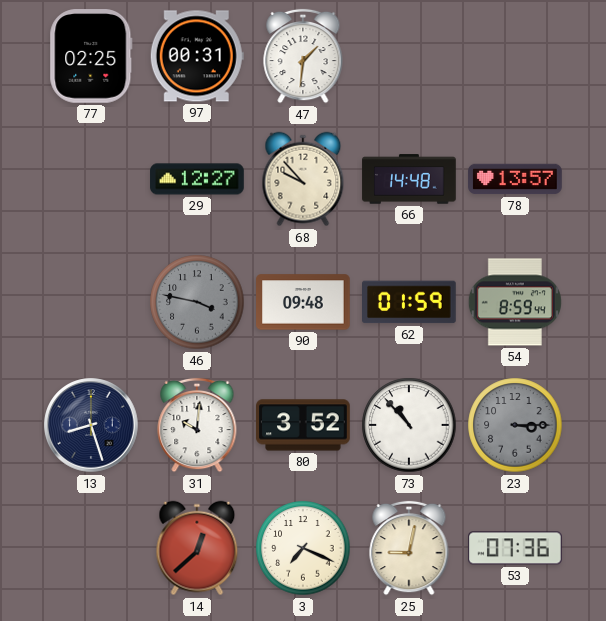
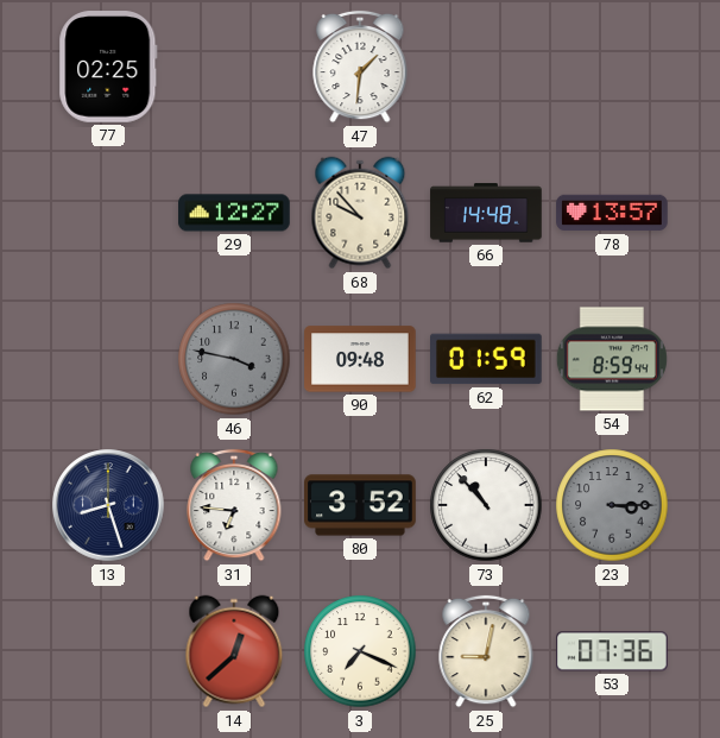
97: 00:31 -> none
31: 10:01 -> 6:46
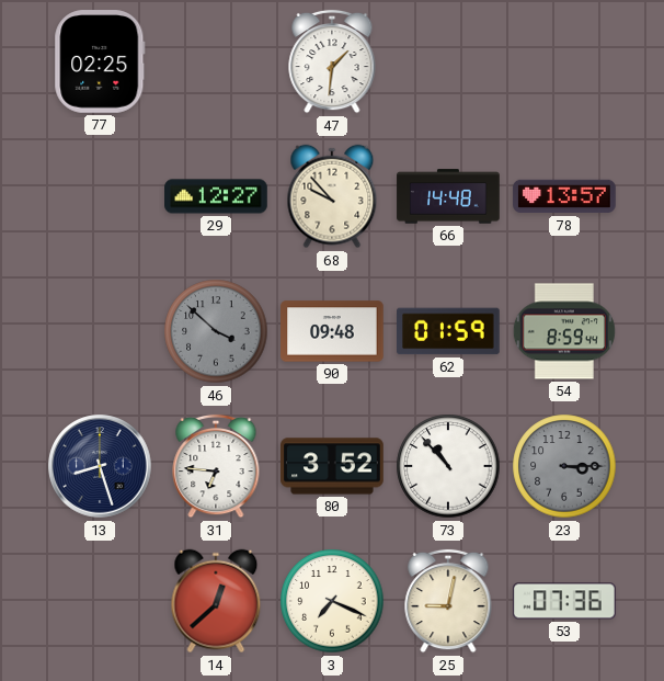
46: 3:47 -> 3:52
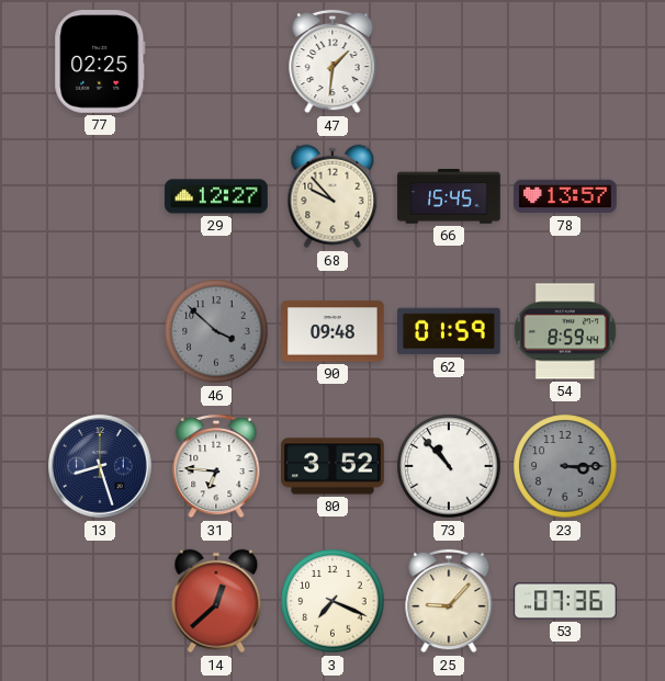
66: 14:48 -> 15:45
25: 9:02 -> 9:07
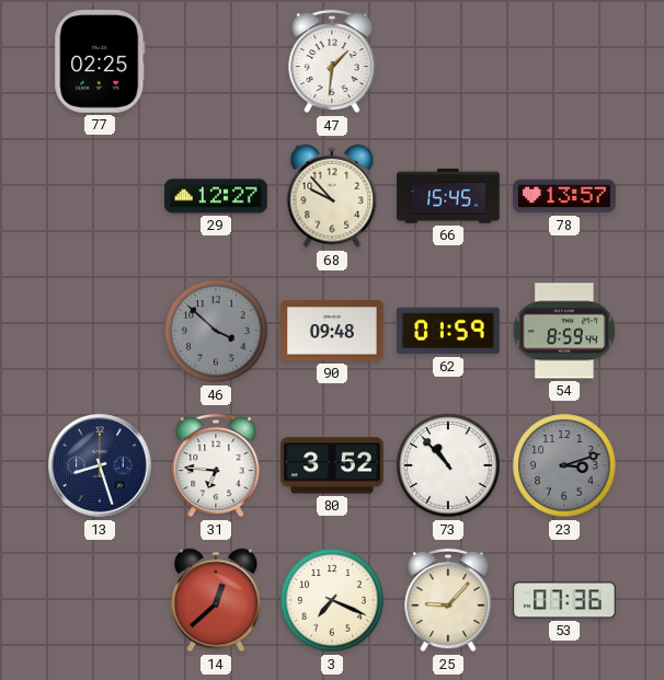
23: 3:15 -> 3:12
